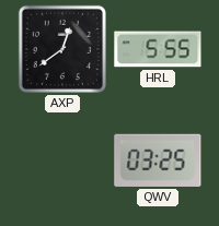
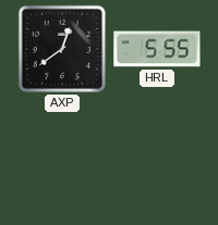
QWV: 03:25 -> none
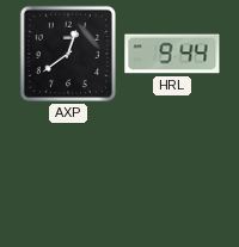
HRL: 5:55 -> 9:44
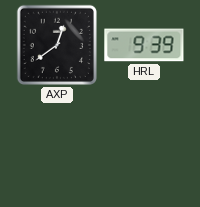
HRL: 9:44 -> 9:39
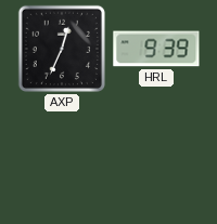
AXP: 12:39 -> 12:34
